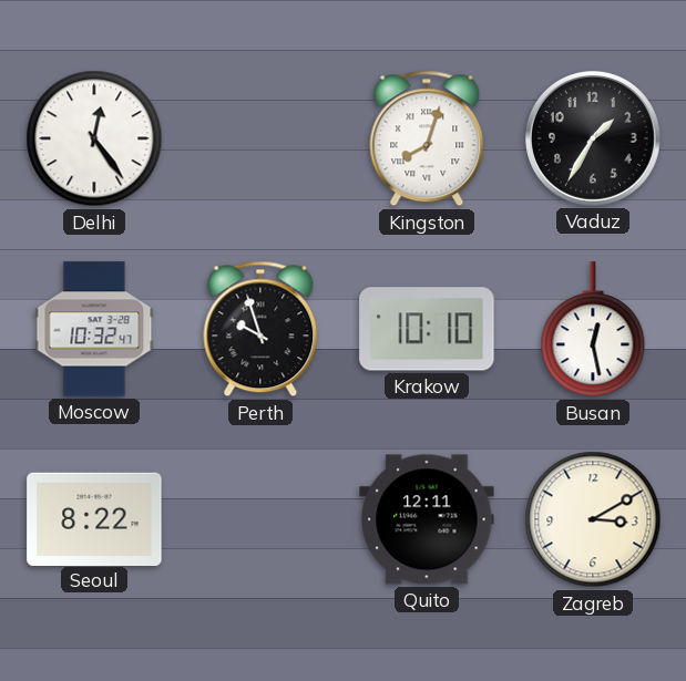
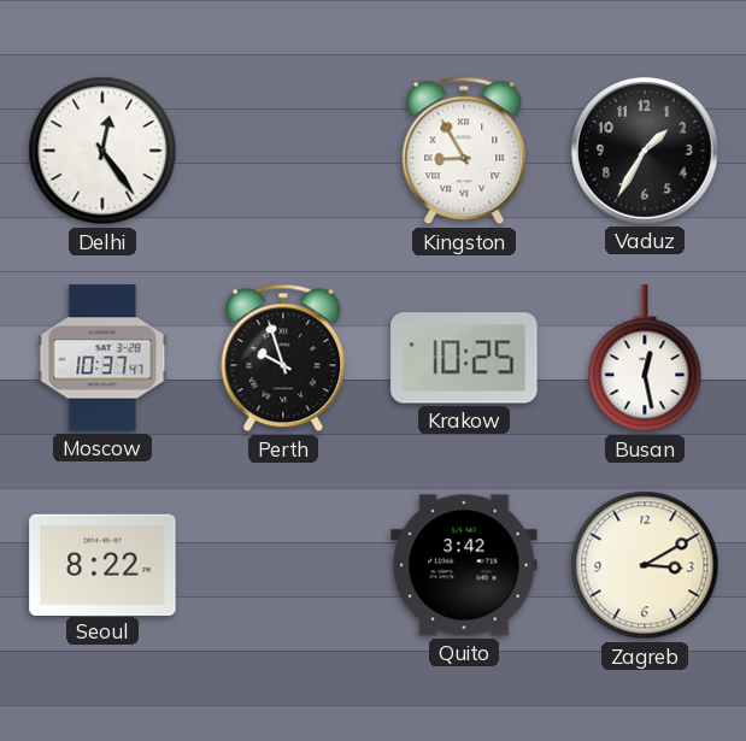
Kingston: 8:03 -> 8:55
Moscow: 10:32 -> 10:37
Krakow: 10:10 -> 10:25
Quito: 12:11 -> 3:42
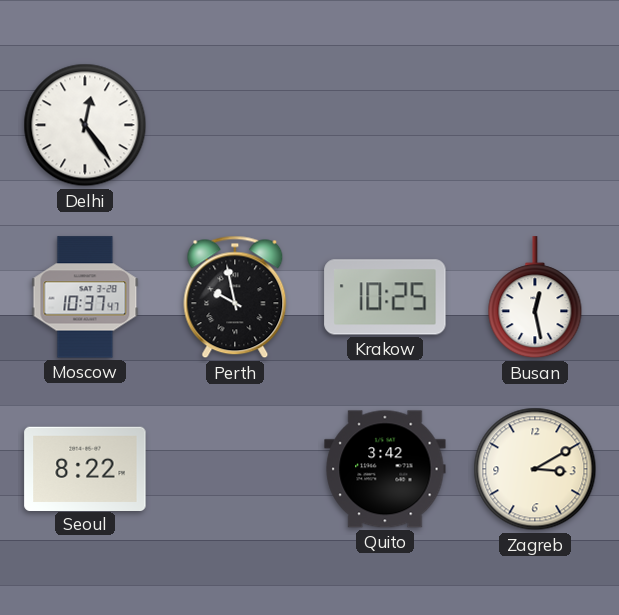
Kingston: 8:55 -> none
Vaduz: 1:35 -> none
Perth: 9:57 -> 9:58
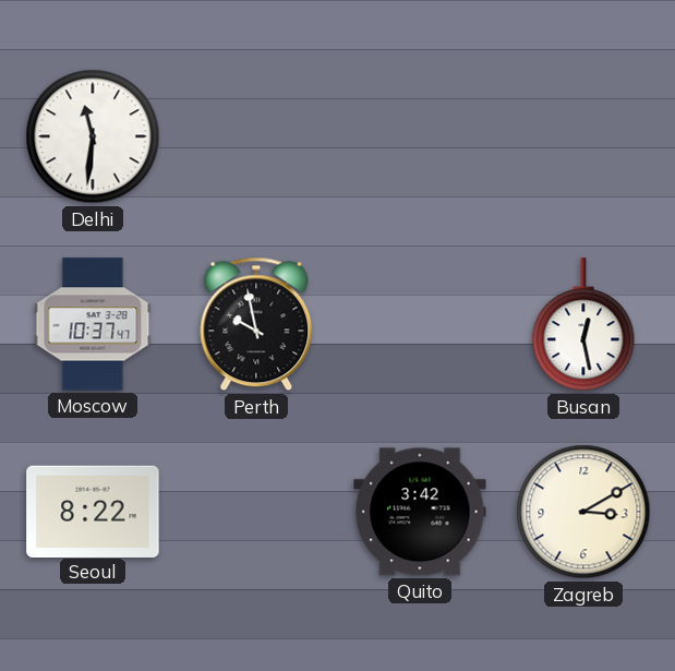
Delhi: 12:24 -> 11:31
Krakow: 10:25 -> none
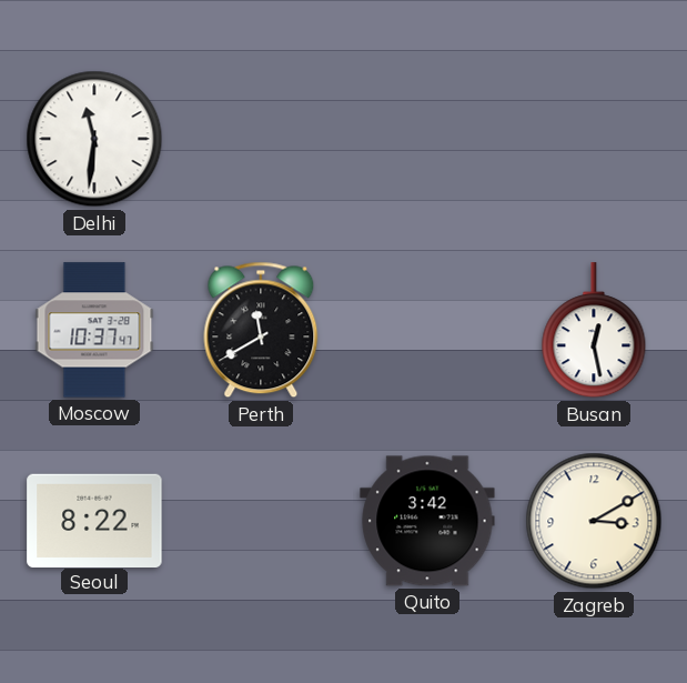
Perth: 9:58 -> 11:40
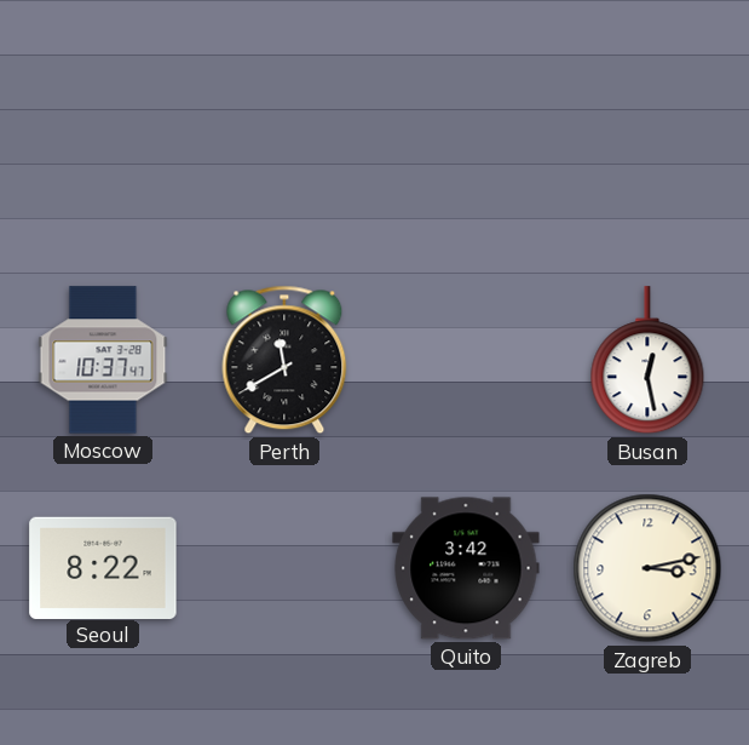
Delhi: 11:31 -> none
Zagreb: 3:10 -> 3:13
